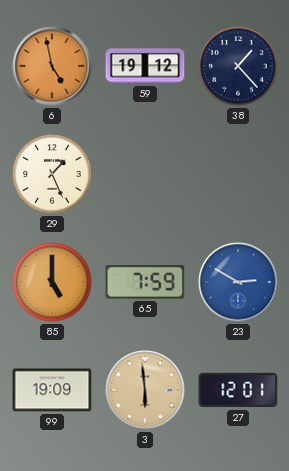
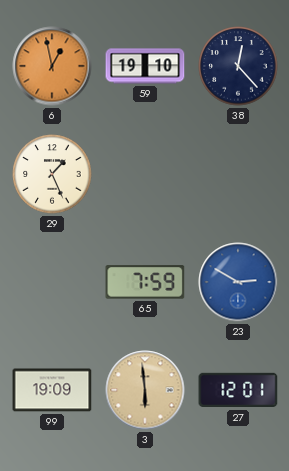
6: 4:58 -> 12:58
59: 19:12 -> 19:10
38: 1:23 -> 12:23
85: 5:00 -> none
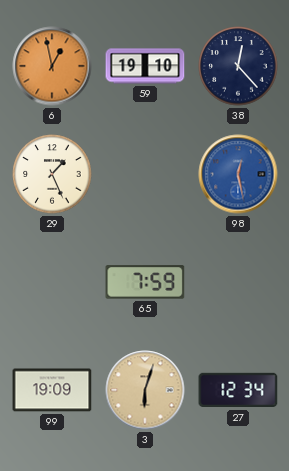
98: none -> 12:28
23: 2:50 -> none
3: 5:59 -> 6:03
27: 12:01 -> 12:34
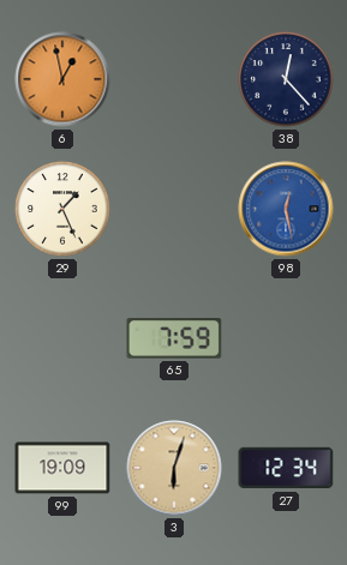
59: 19:10 -> none
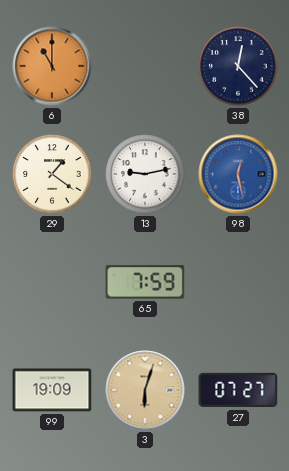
6: 12:58 -> 11:00
29: 1:26 -> 1:21
13: none -> 9:13
27: 12:34 -> 07:27
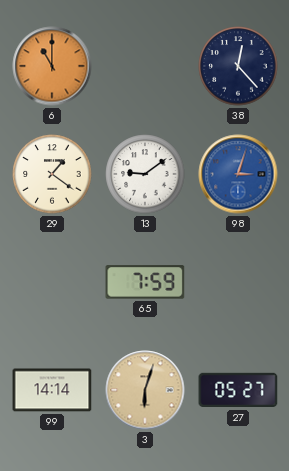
13: 9:13 -> 9:09
98: 12:28 -> 3:03
99: 19:09 -> 14:14
27: 07:27 -> 05:27
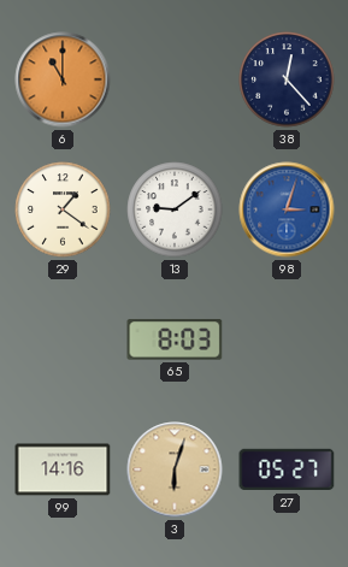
65: 7:59 -> 8:03
99: 14:14 -> 14:16
